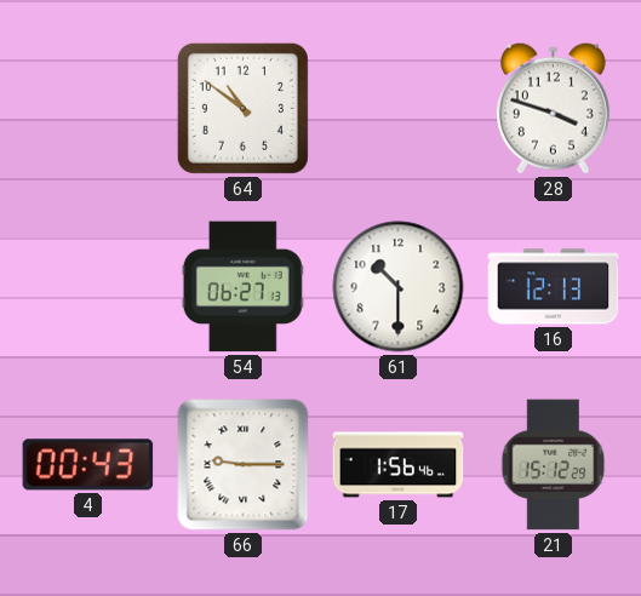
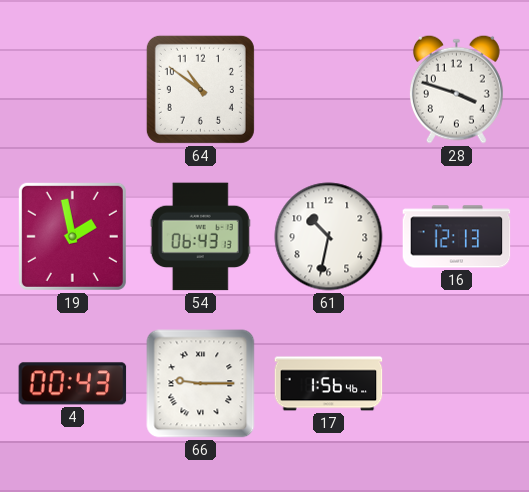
19: none -> 1:58
54: 06:27 -> 06:43
61: 10:30 -> 10:32
21: 15:12 -> none
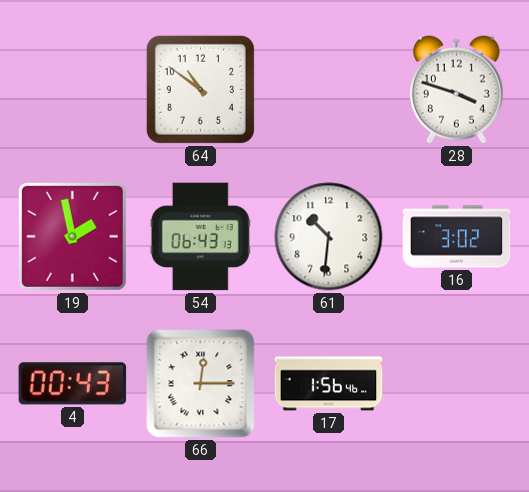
61: 10:32 -> 10:31
16: 12:13 -> 3:02
66: 9:15 -> 12:15
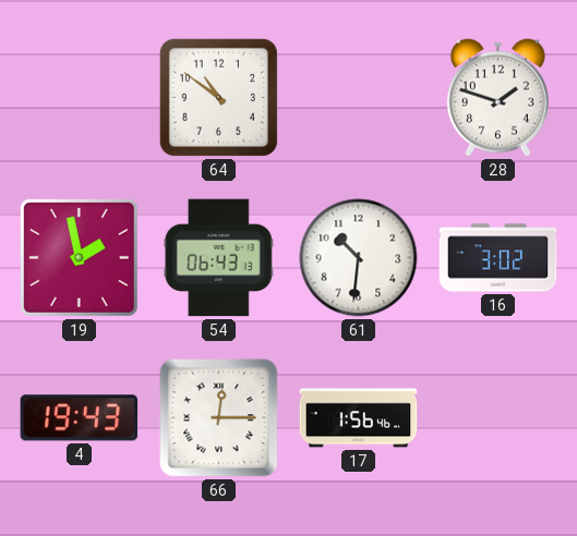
28: 3:48 -> 1:48
4: 00:43 -> 19:43
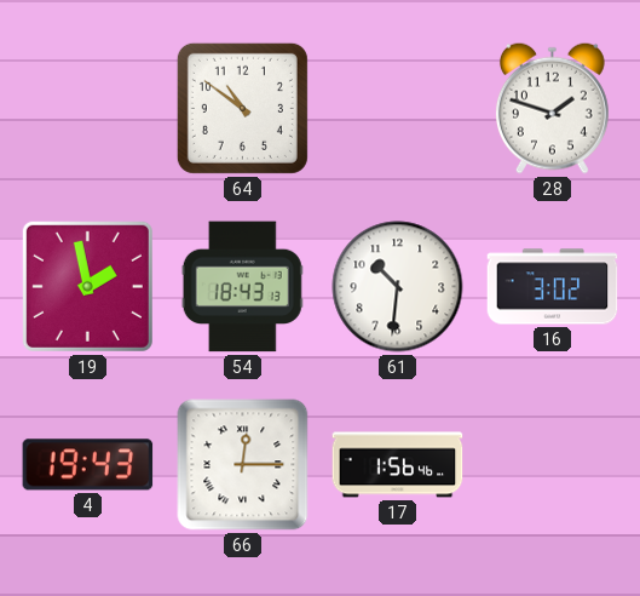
54: 06:43 -> 18:43
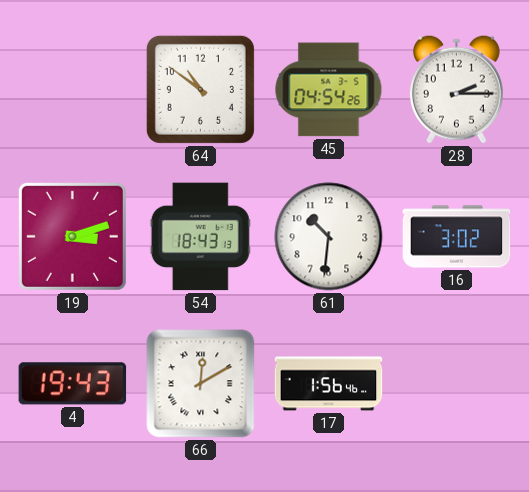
45: none -> 04:54
28: 1:48 -> 2:15
19: 1:58 -> 3:12
66: 12:15 -> 12:10
